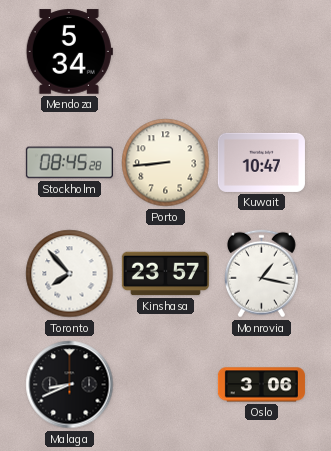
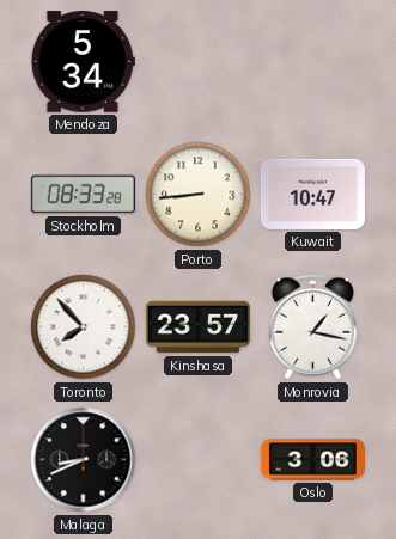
Stockholm: 08:45 -> 08:33
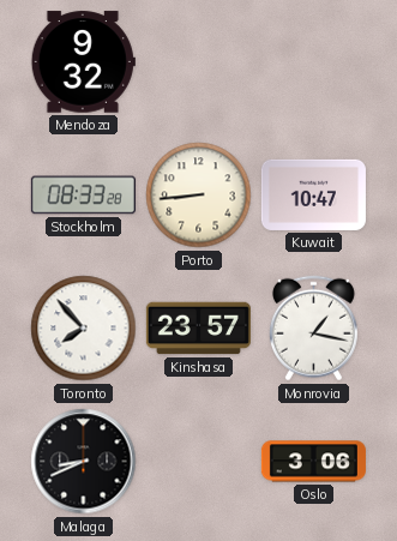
Mendoza: 5:34 -> 9:32
